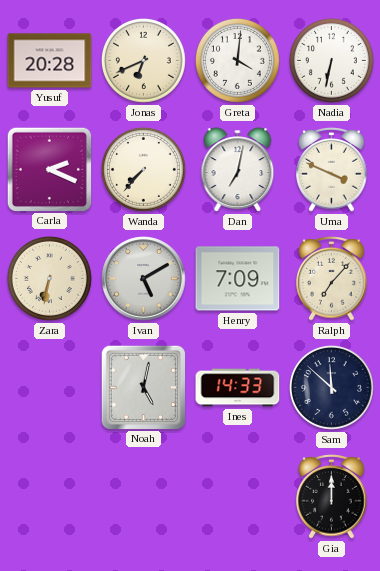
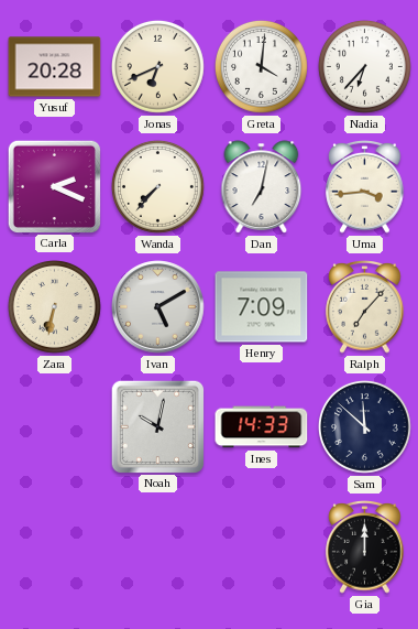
Nadia: 6:32 -> 6:37
Uma: 3:49 -> 3:44
Noah: 5:02 -> 10:02
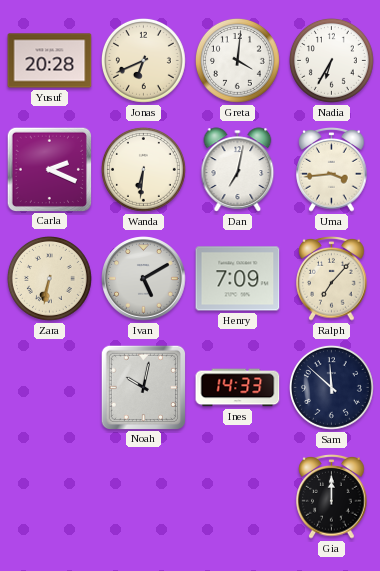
Nadia: 6:37 -> 6:35
Wanda: 7:37 -> 6:31
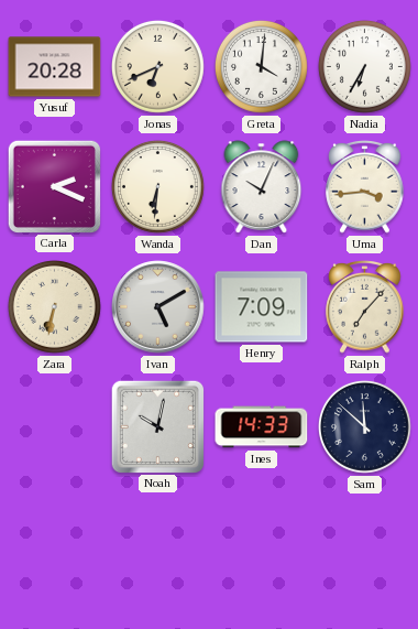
Dan: 7:02 -> 10:04
Gia: 12:00 -> none
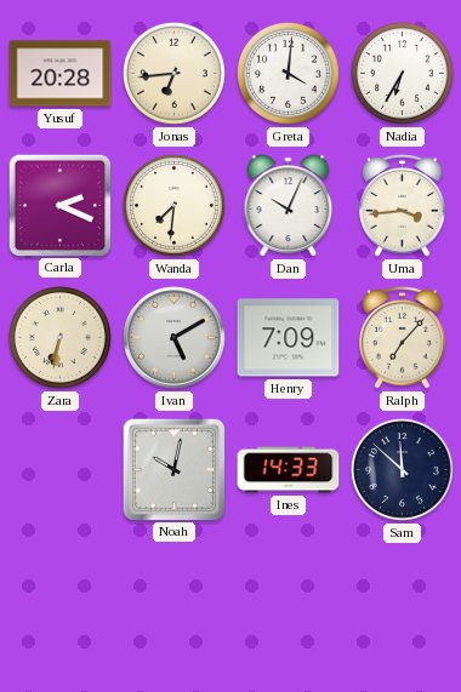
Jonas: 6:41 -> 6:44
Wanda: 6:31 -> 7:31
